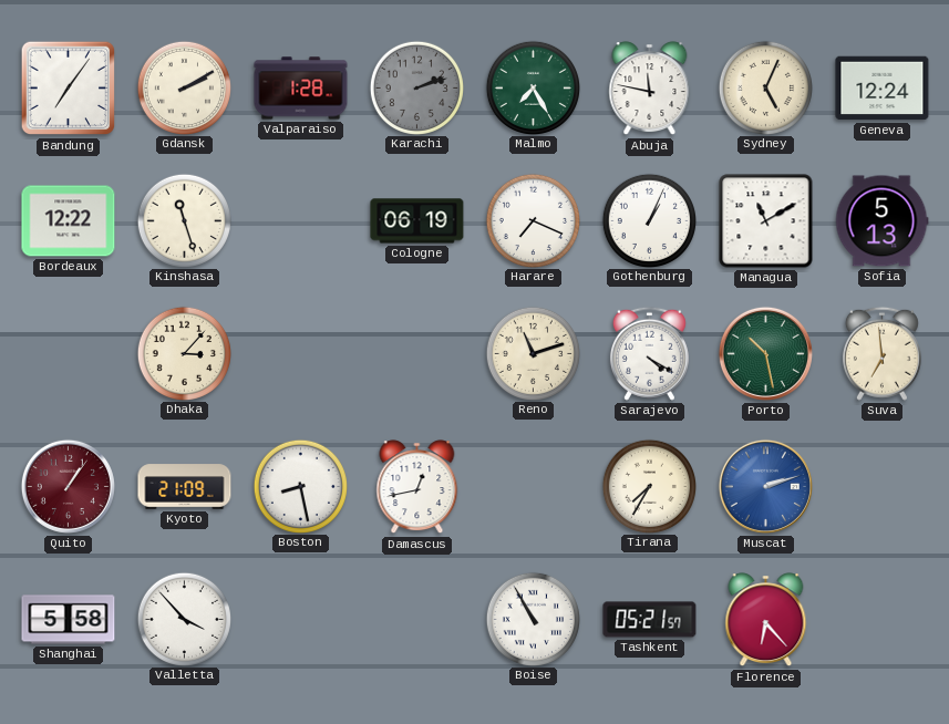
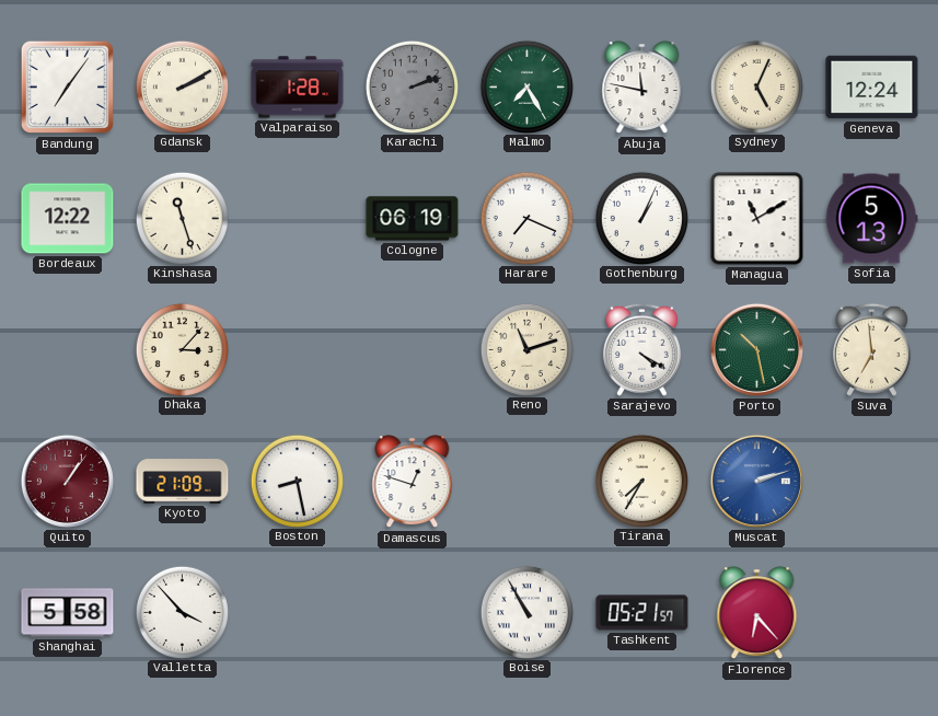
Damascus: 12:43 -> 12:48
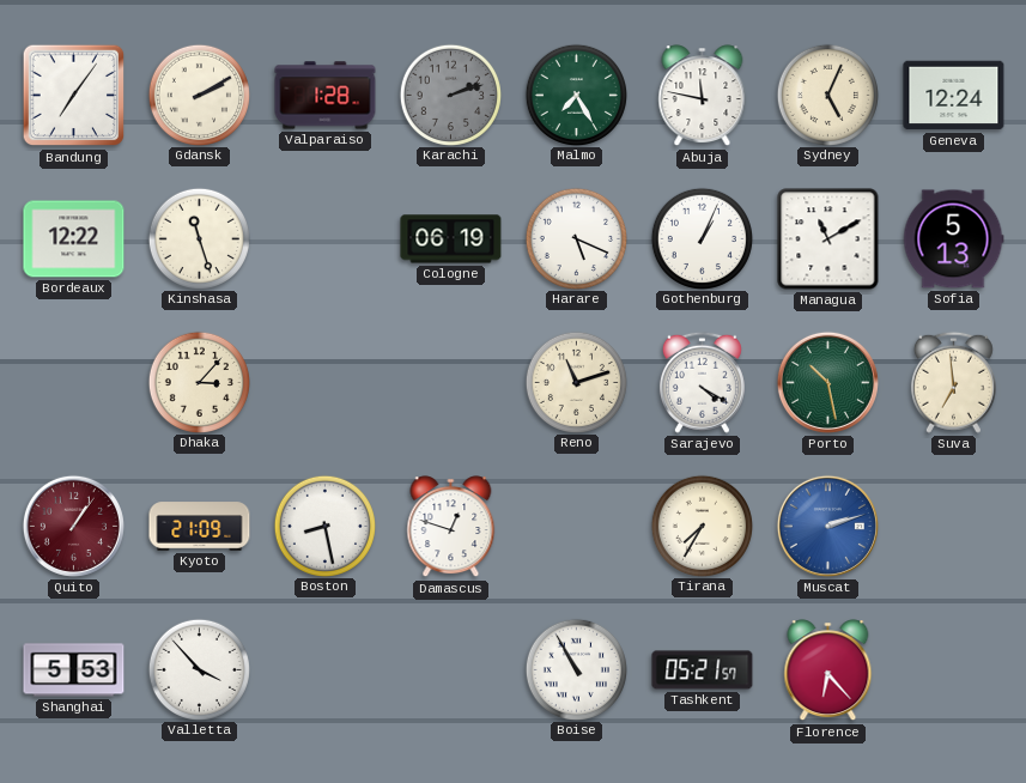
Harare: 7:19 -> 5:19
Shanghai: 5:58 -> 5:53
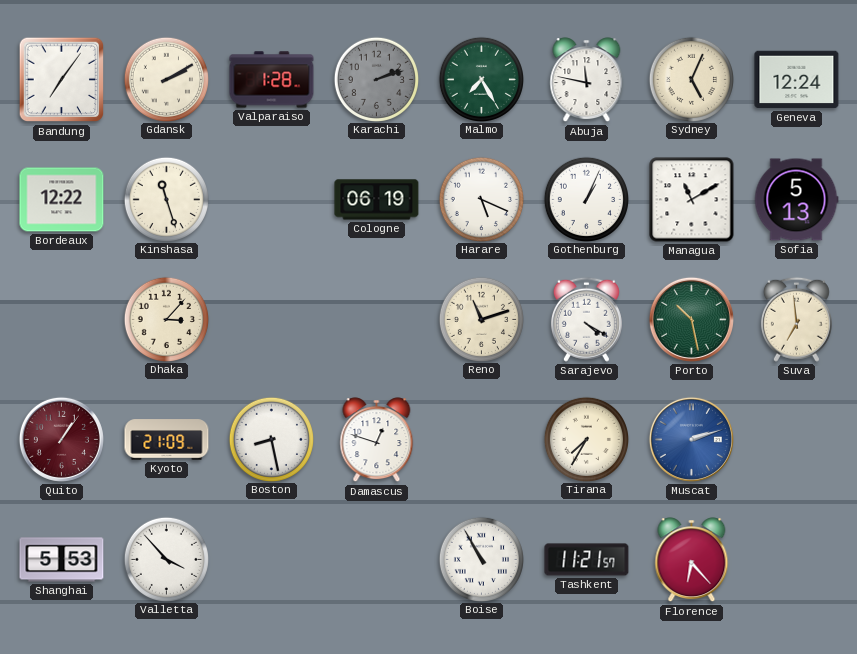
Tashkent: 05:21 -> 11:21
